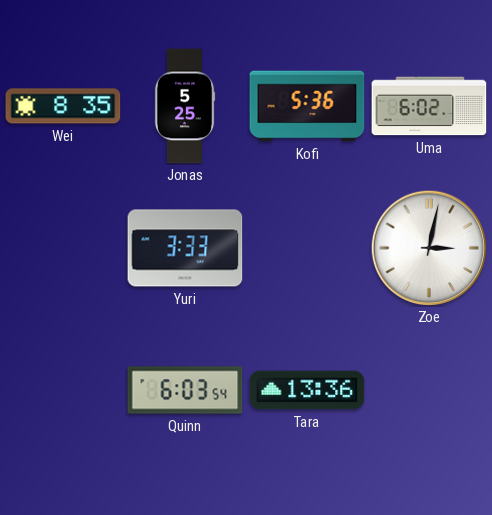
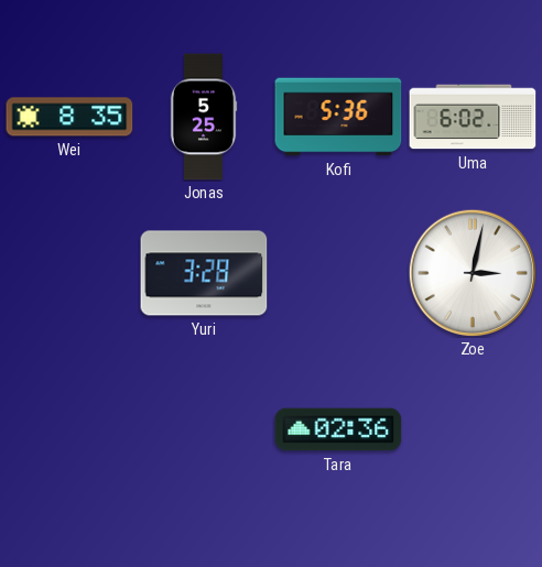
Yuri: 3:33 -> 3:28
Quinn: 6:03 -> none
Tara: 13:36 -> 02:36
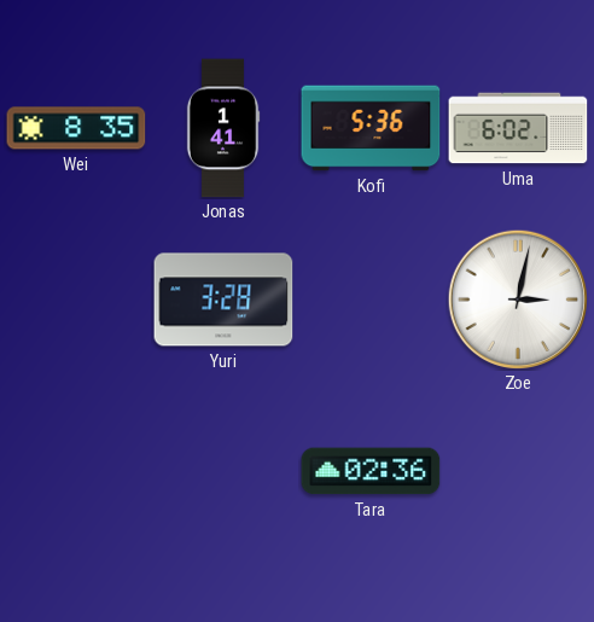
Jonas: 5:25 -> 1:41
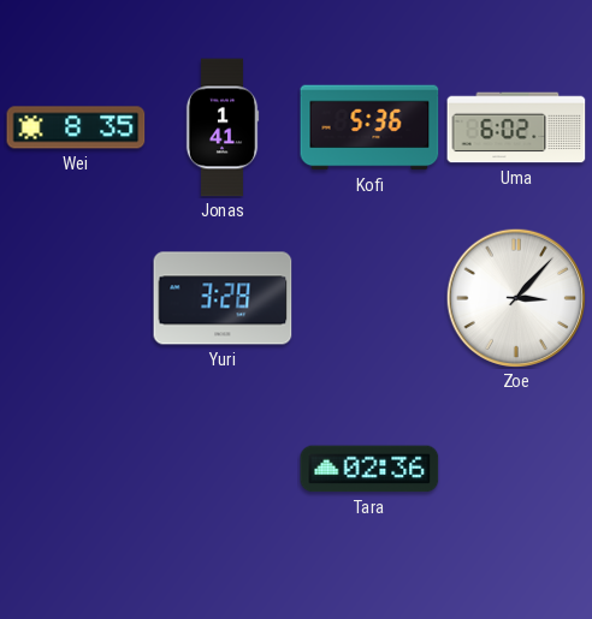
Zoe: 3:02 -> 3:07
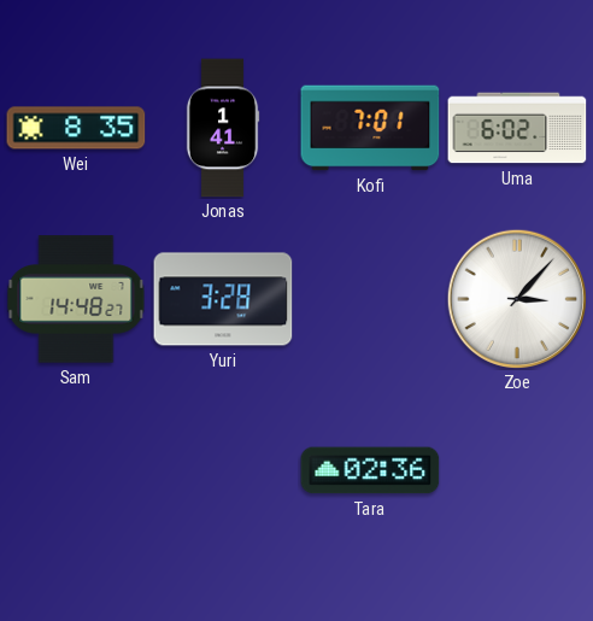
Kofi: 5:36 -> 7:01
Sam: none -> 14:48
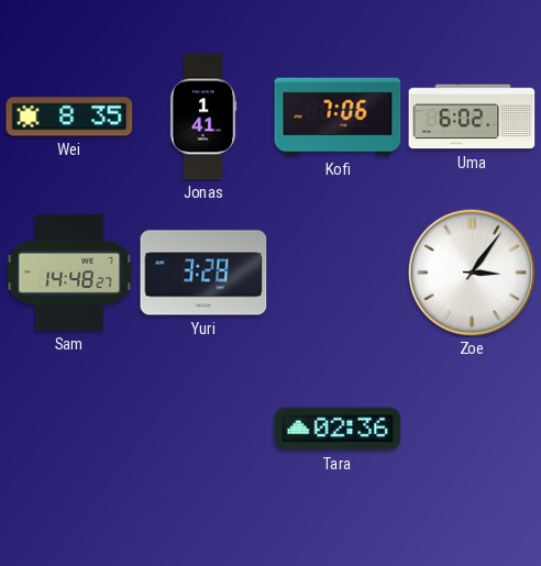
Kofi: 7:01 -> 7:06
Zoe: 3:07 -> 3:06
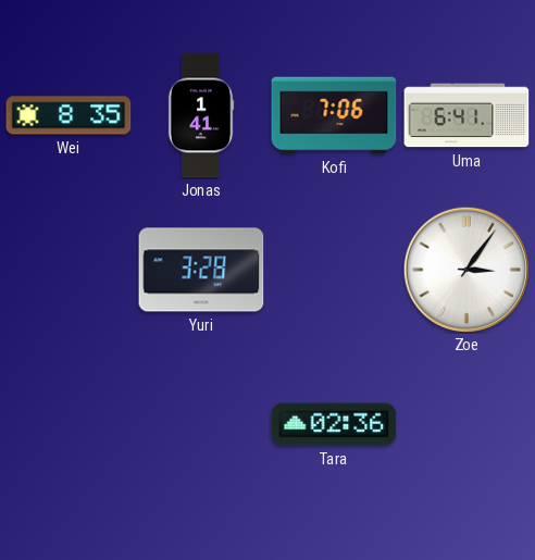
Uma: 6:02 -> 6:41
Sam: 14:48 -> none
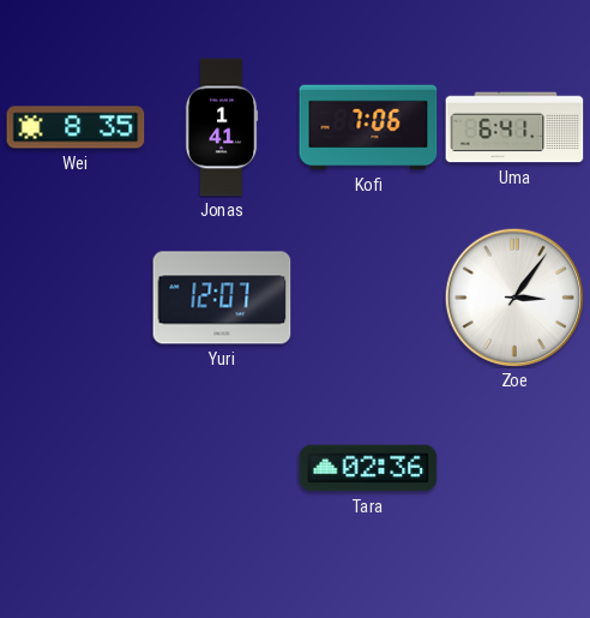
Yuri: 3:28 -> 12:07
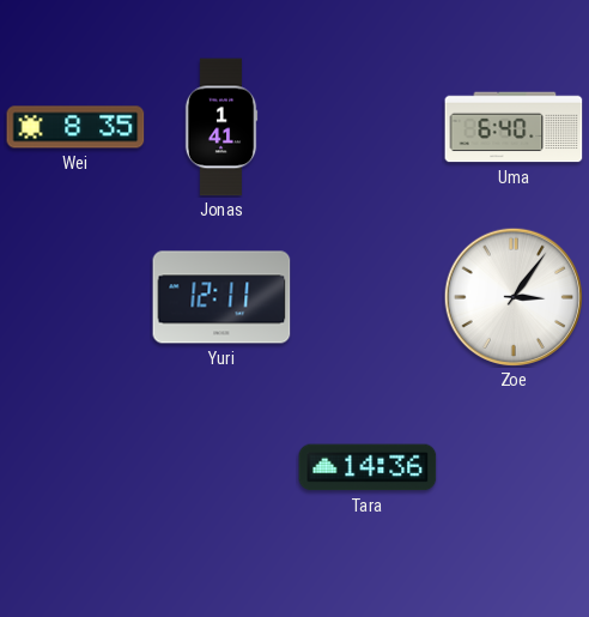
Kofi: 7:06 -> none
Uma: 6:41 -> 6:40
Yuri: 12:07 -> 12:11
Tara: 02:36 -> 14:36
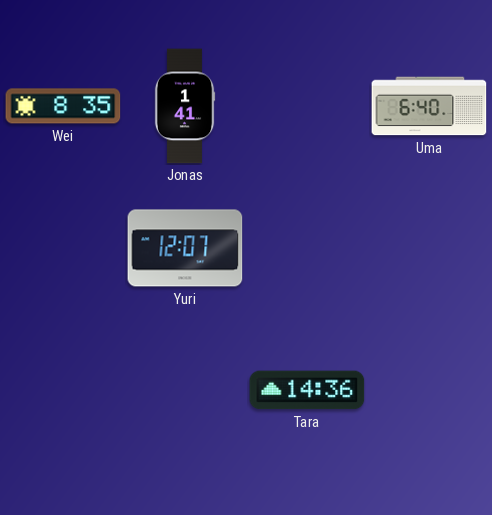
Yuri: 12:11 -> 12:07
Zoe: 3:06 -> none
